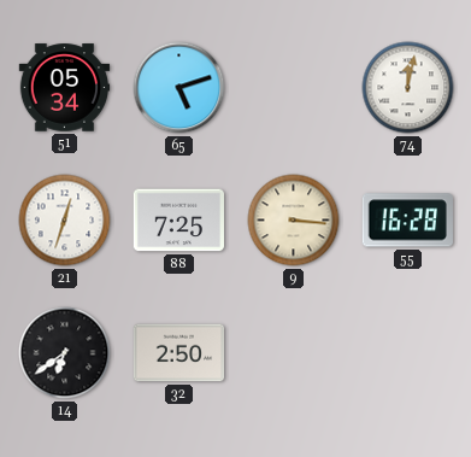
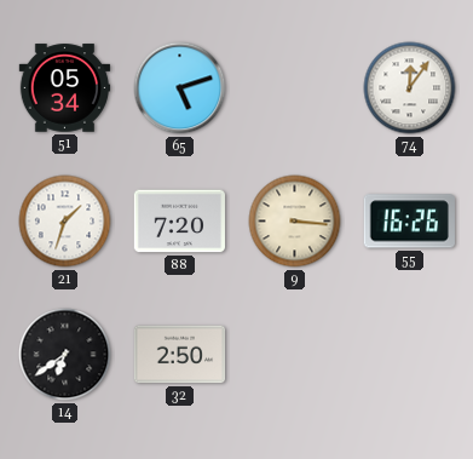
74: 12:02 -> 12:06
21: 12:33 -> 1:33
88: 7:25 -> 7:20
55: 16:28 -> 16:26
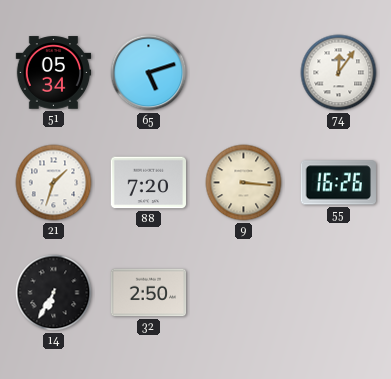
14: 6:39 -> 6:35
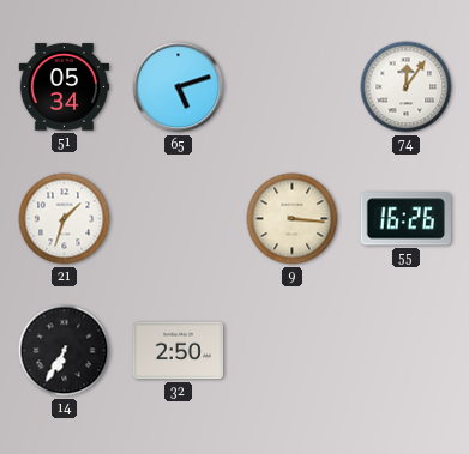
88: 7:20 -> none
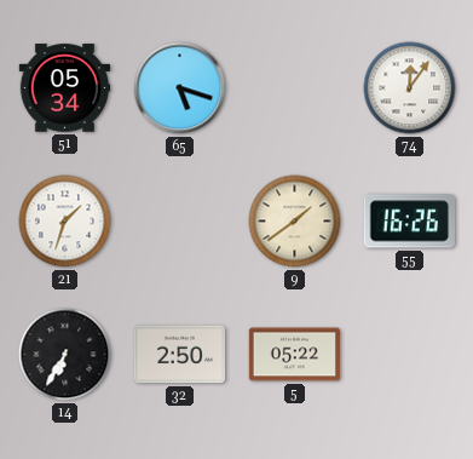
65: 5:12 -> 5:18
9: 3:16 -> 1:39
5: none -> 05:22
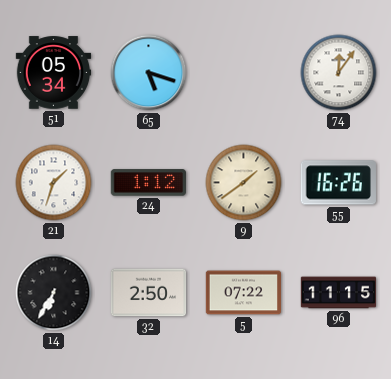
24: none -> 1:12
5: 05:22 -> 07:22
96: none -> 11:15
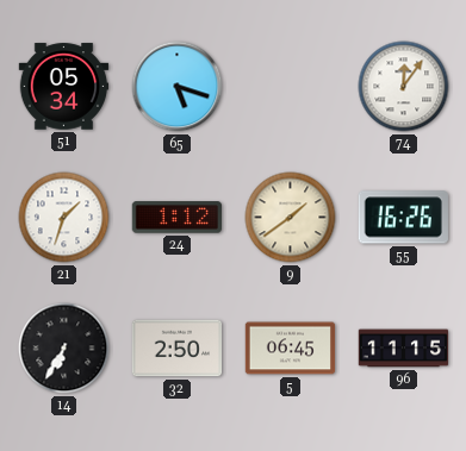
5: 07:22 -> 06:45
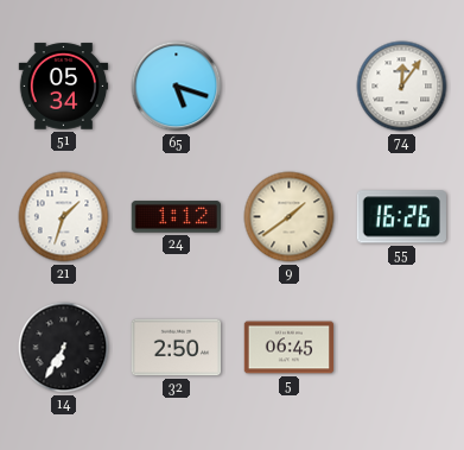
96: 11:15 -> none
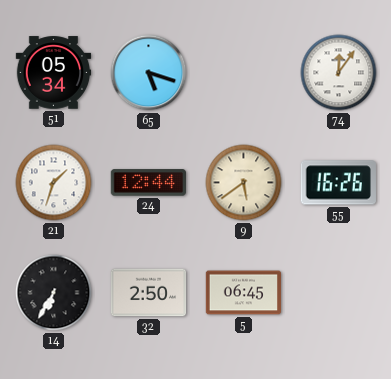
24: 1:12 -> 12:44
9: 1:39 -> 5:39
